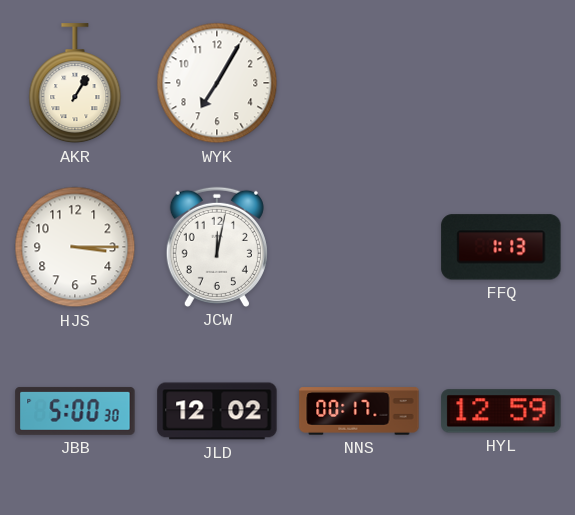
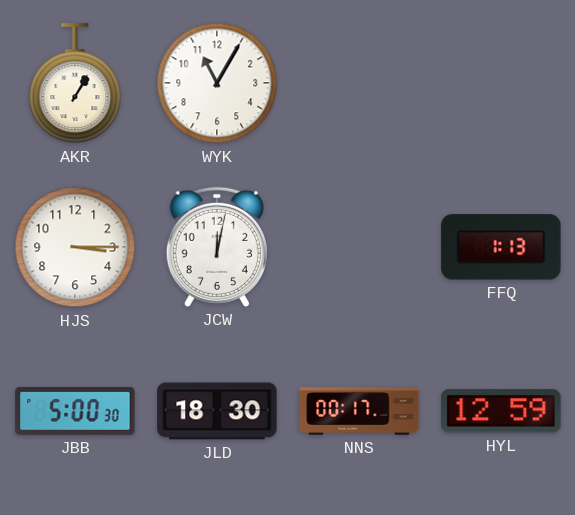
WYK: 7:05 -> 11:05
JLD: 12:02 -> 18:30
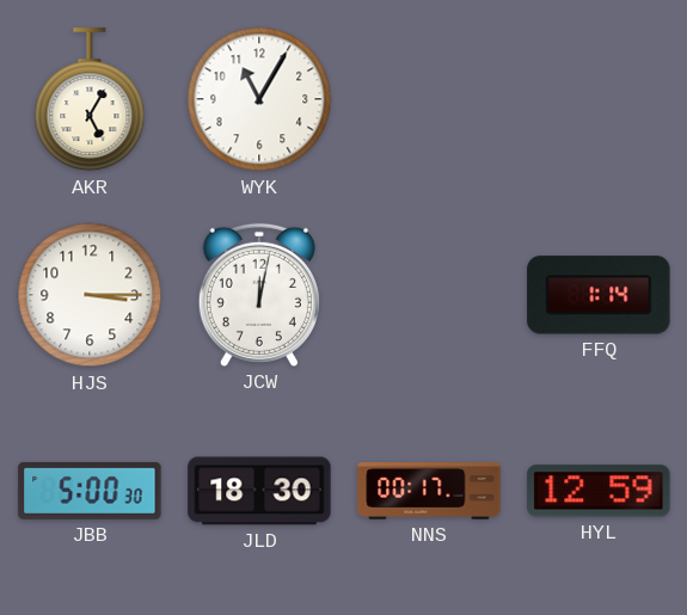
AKR: 1:05 -> 5:05
FFQ: 1:13 -> 1:14
